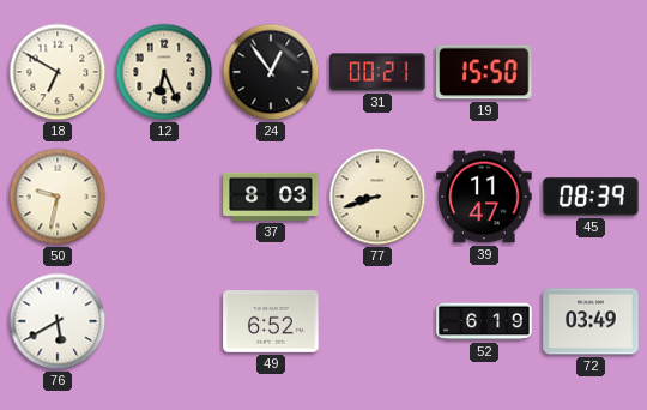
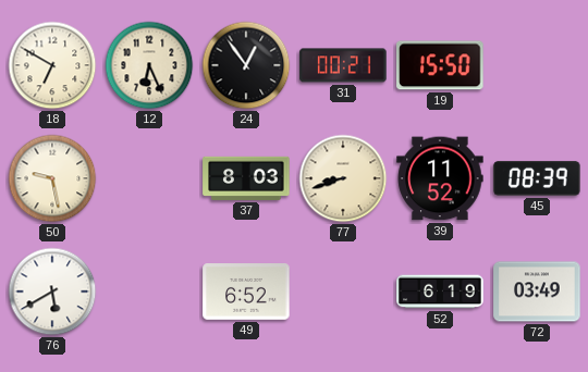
50: 9:32 -> 9:28
39: 11:47 -> 11:52
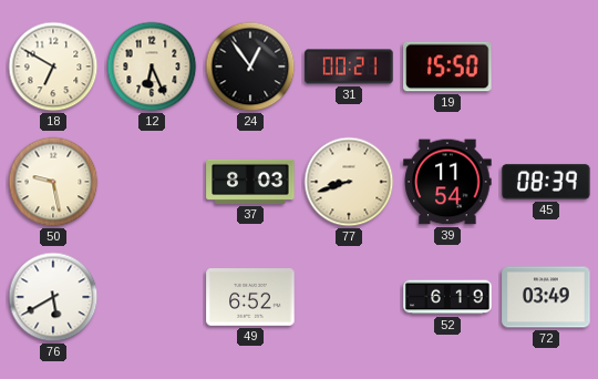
39: 11:52 -> 11:54
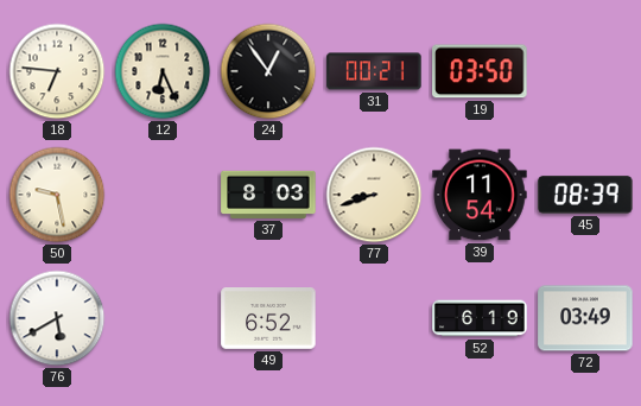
18: 6:50 -> 6:46
19: 15:50 -> 03:50
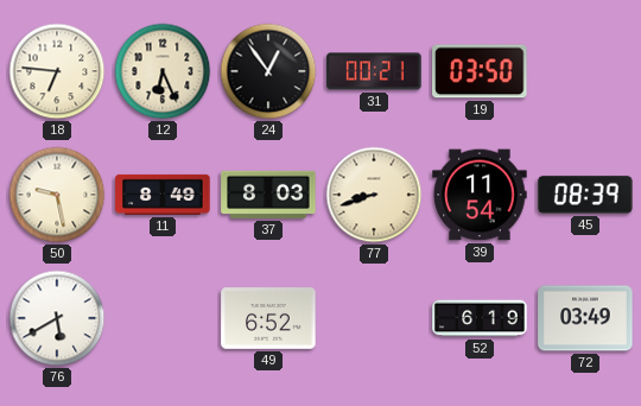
11: none -> 8:49
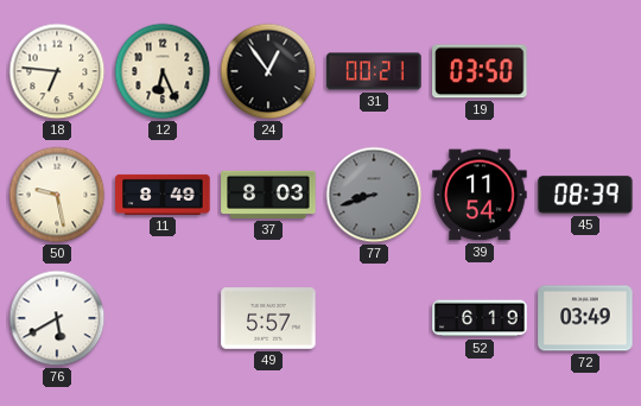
77 dial: cream -> grey
49: 6:52 -> 5:57
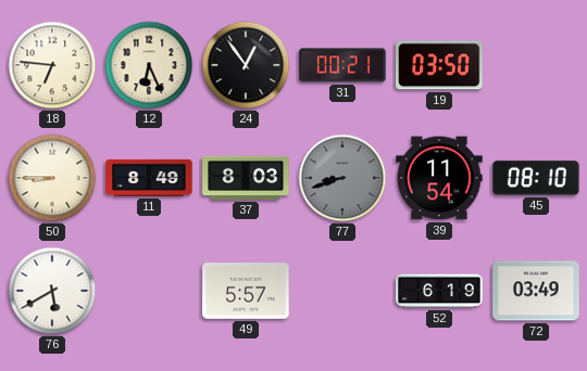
50: 9:28 -> 8:45
45: 08:39 -> 08:10
